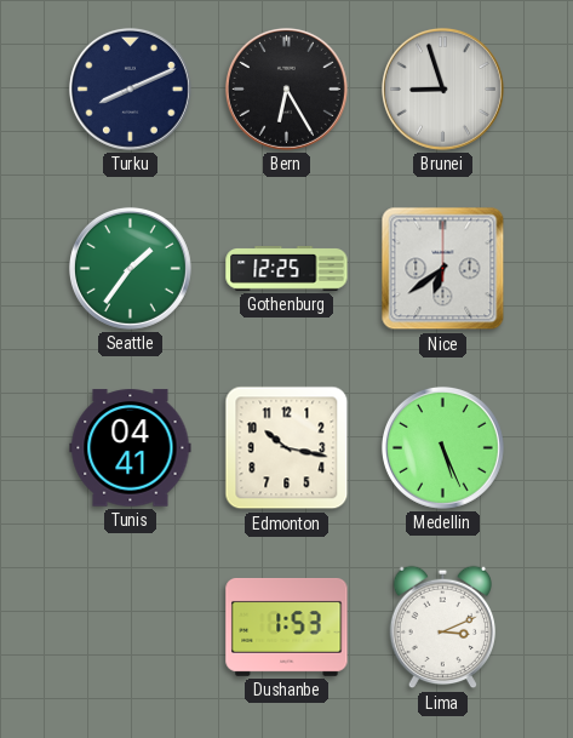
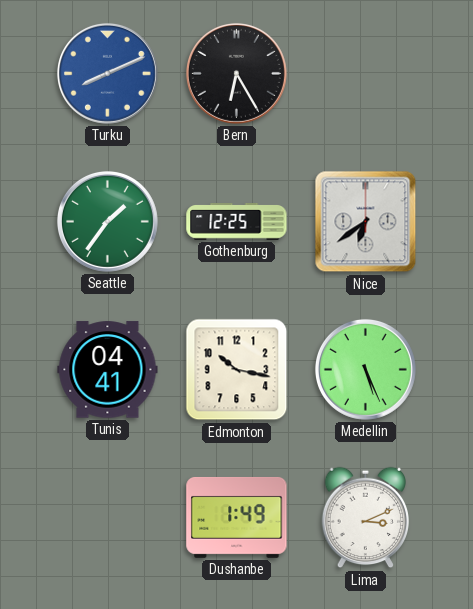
Turku dial: navy -> blue
Brunei: 8:57 -> none
Dushanbe: 1:53 -> 1:49
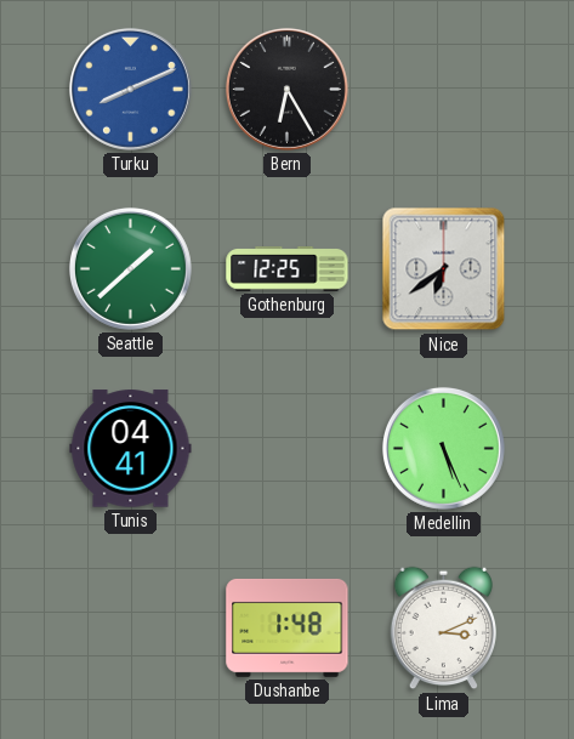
Seattle: 1:36 -> 1:38
Edmonton: 10:17 -> none
Dushanbe: 1:49 -> 1:48
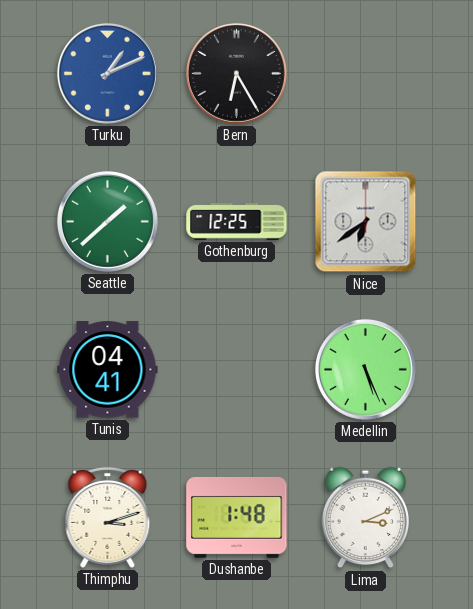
Turku: 8:11 -> 1:11
Thimphu: none -> 3:12
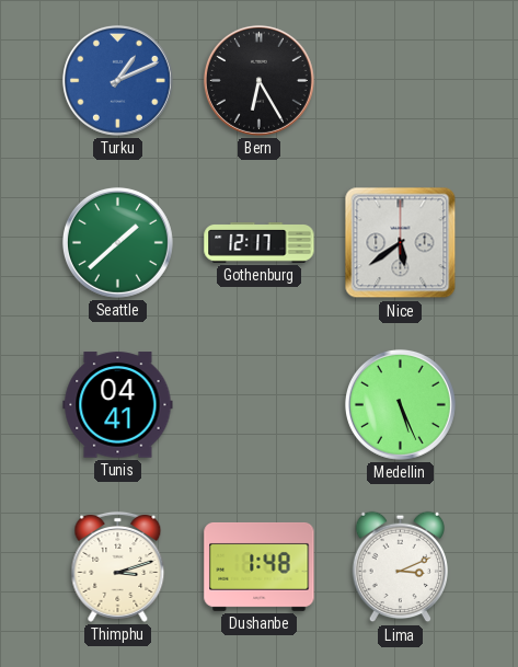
Gothenburg: 12:25 -> 12:17
Nice: 6:39 -> 5:39
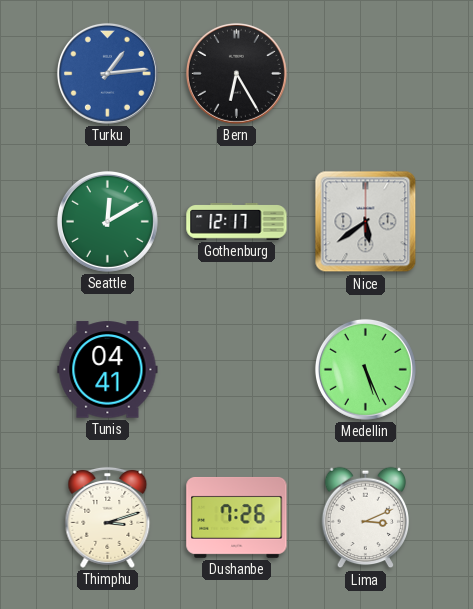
Turku: 1:11 -> 1:14
Seattle: 1:38 -> 12:10
Dushanbe: 1:48 -> 7:26
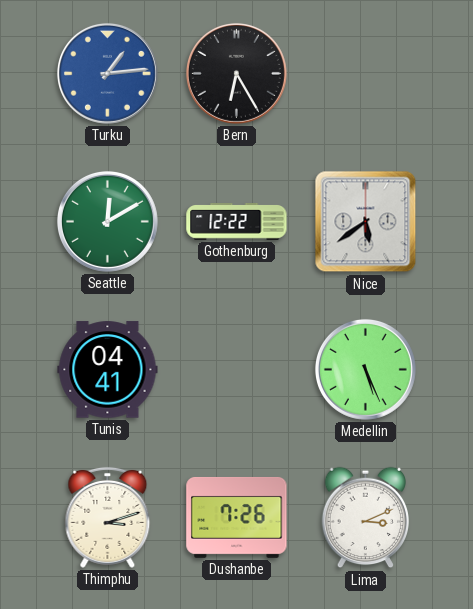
Gothenburg: 12:17 -> 12:22
